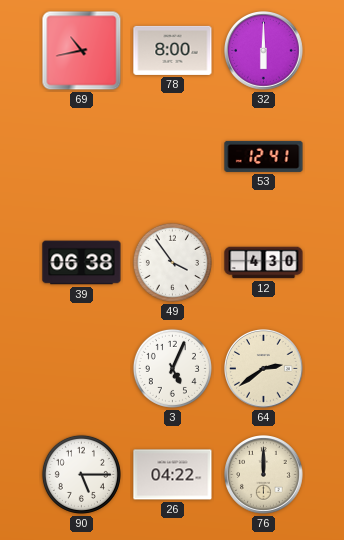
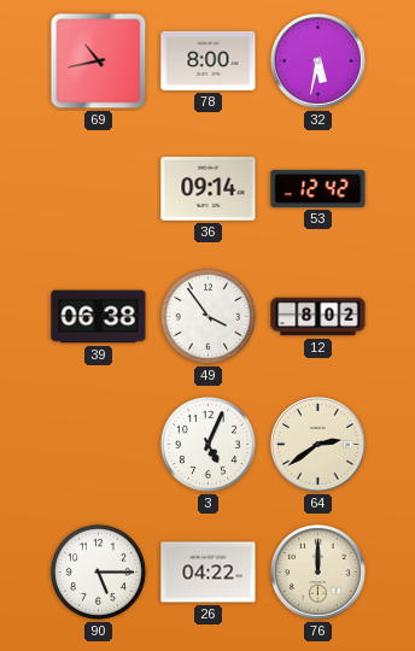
32: 6:00 -> 5:32
36: none -> 09:14
53: 12:41 -> 12:42
12: 4:30 -> 8:02
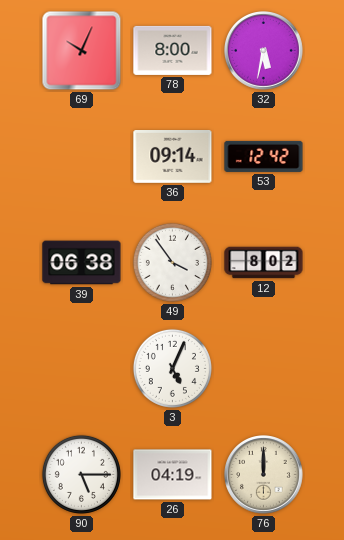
69: 10:43 -> 10:04
64: 2:39 -> none
26: 04:22 -> 04:19
